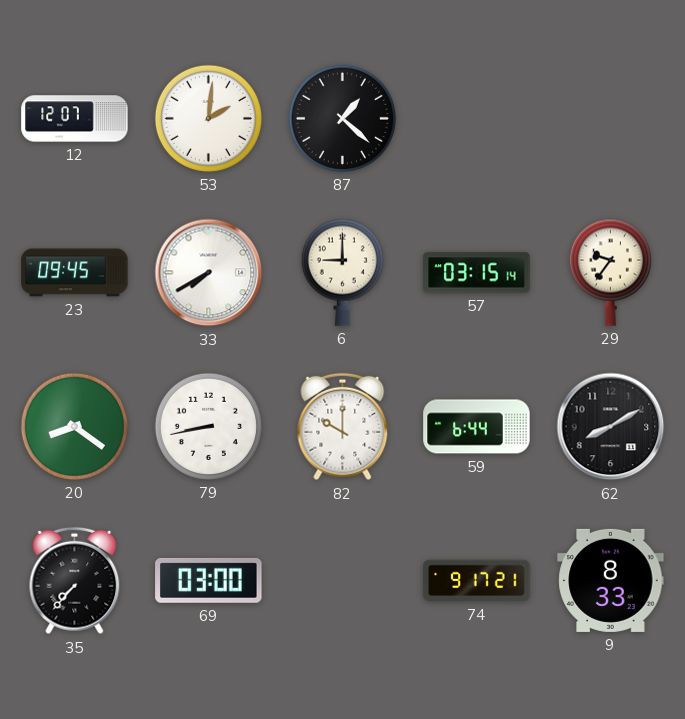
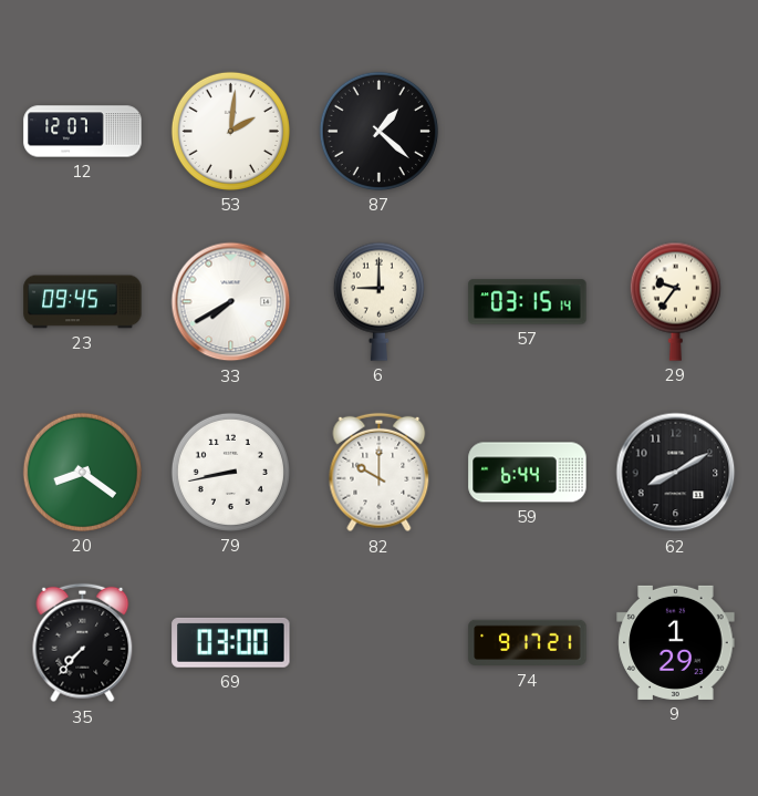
9: 8:33 -> 1:29
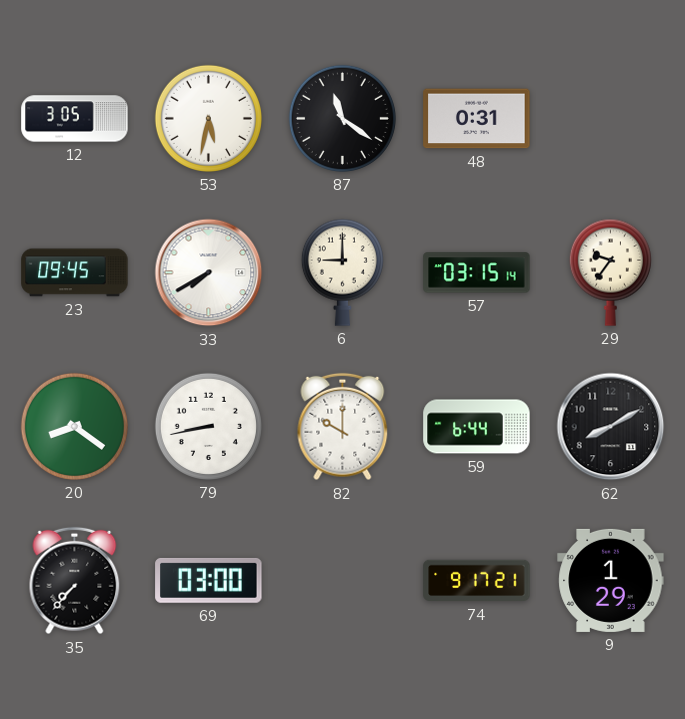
12: 12:07 -> 3:05
53: 2:01 -> 5:32
87: 1:22 -> 11:21
48: none -> 0:31
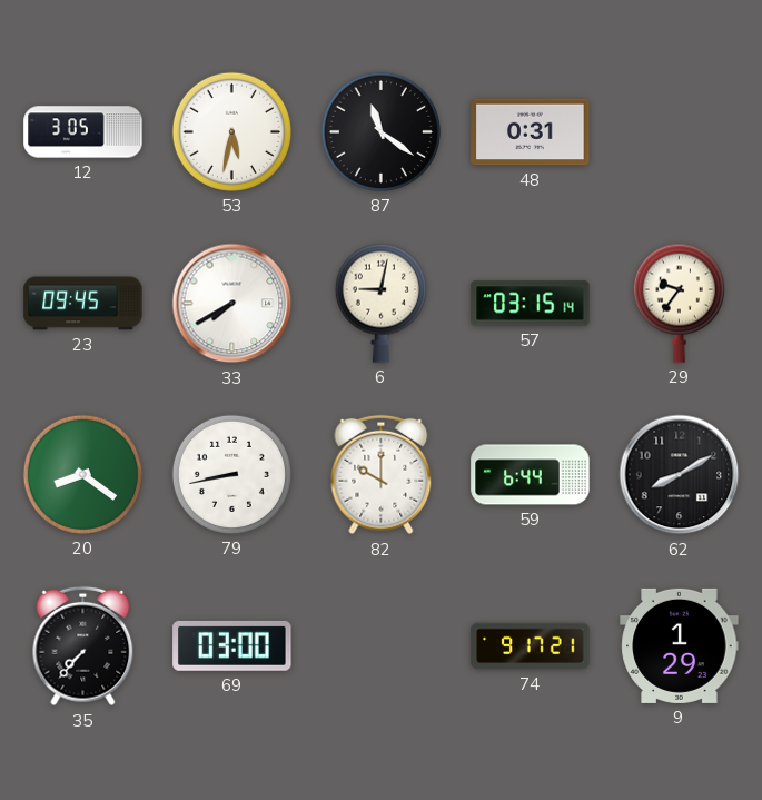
6: 9:00 -> 9:02
